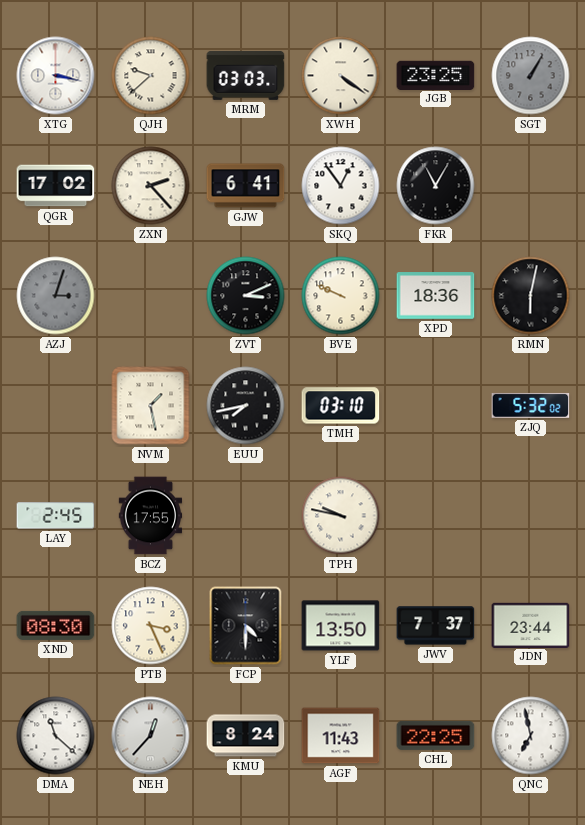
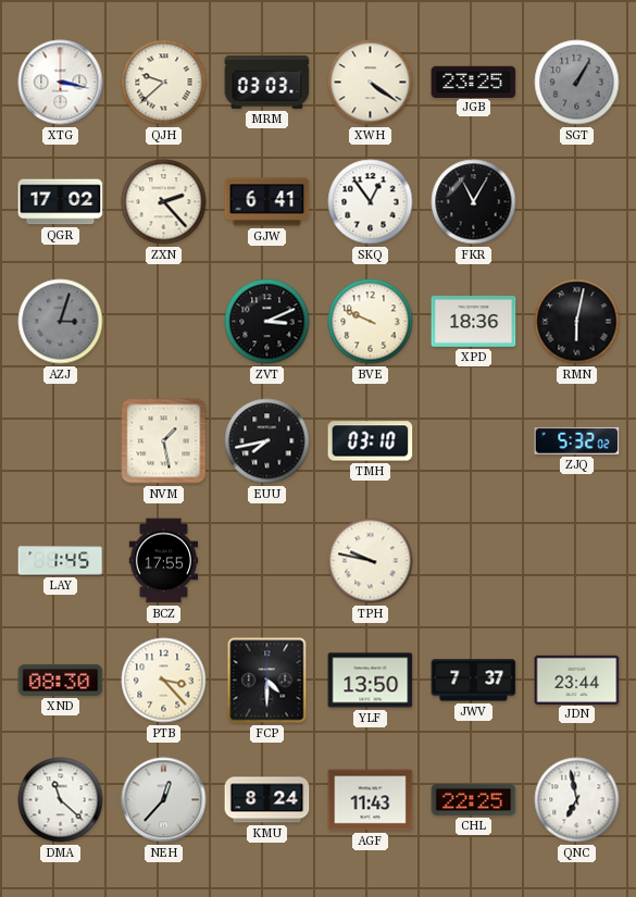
LAY: 2:45 -> 1:45
PTB: 3:26 -> 3:23
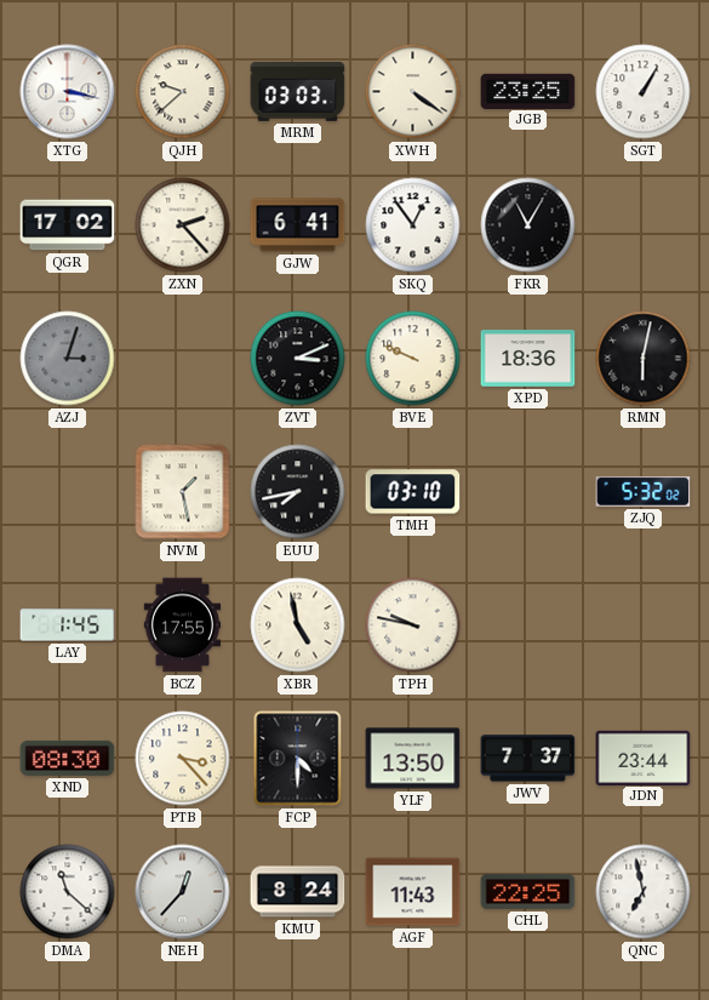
SGT dial: grey -> white
XBR: none -> 4:58
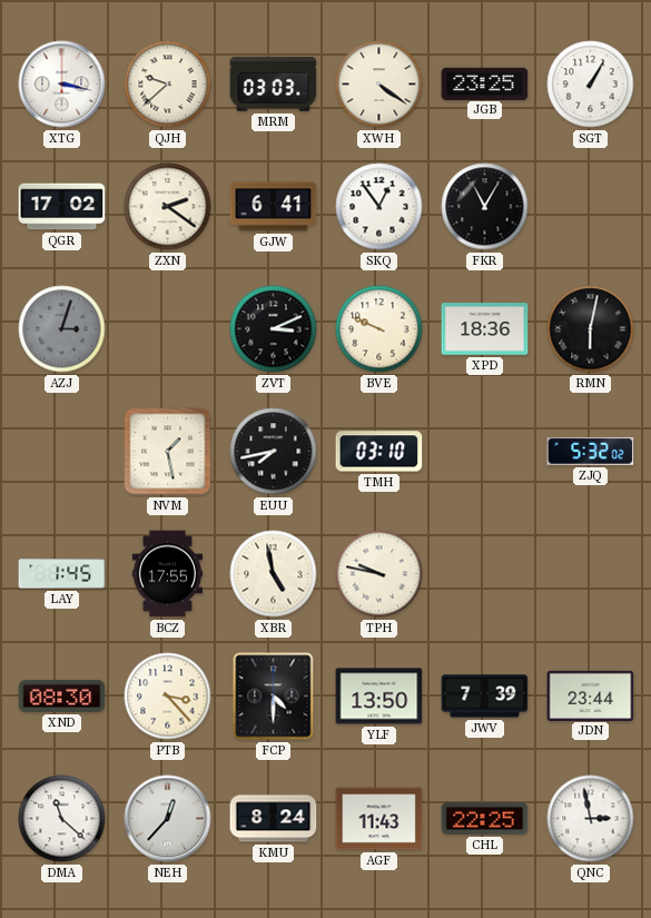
ZXN: 2:23 -> 2:21
JWV: 7:37 -> 7:39
QNC: 6:58 -> 2:58
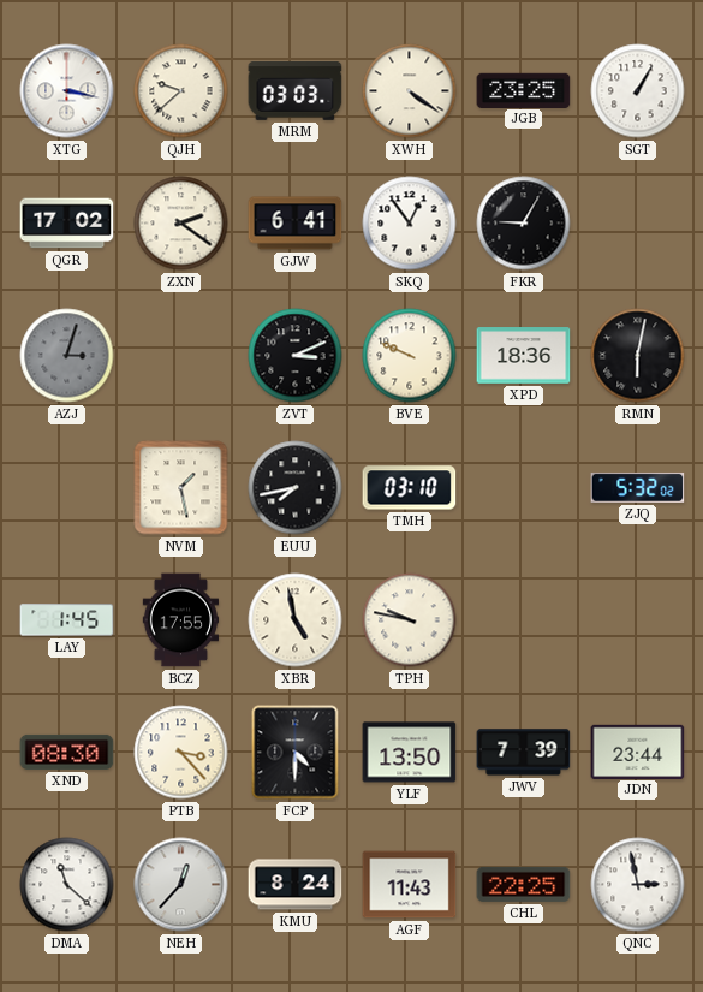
FKR: 11:05 -> 9:05
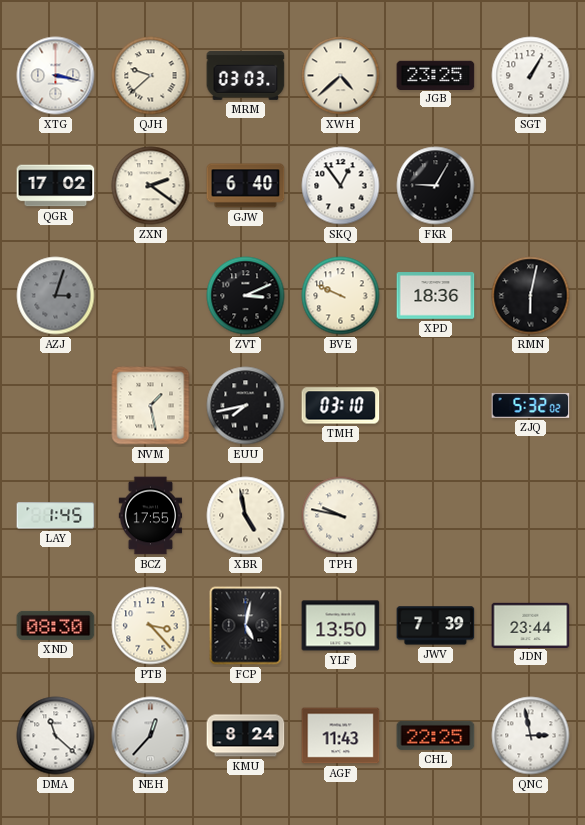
XWH: 4:21 -> 4:38
GJW: 6:41 -> 6:40
FCP: 4:30 -> 5:02
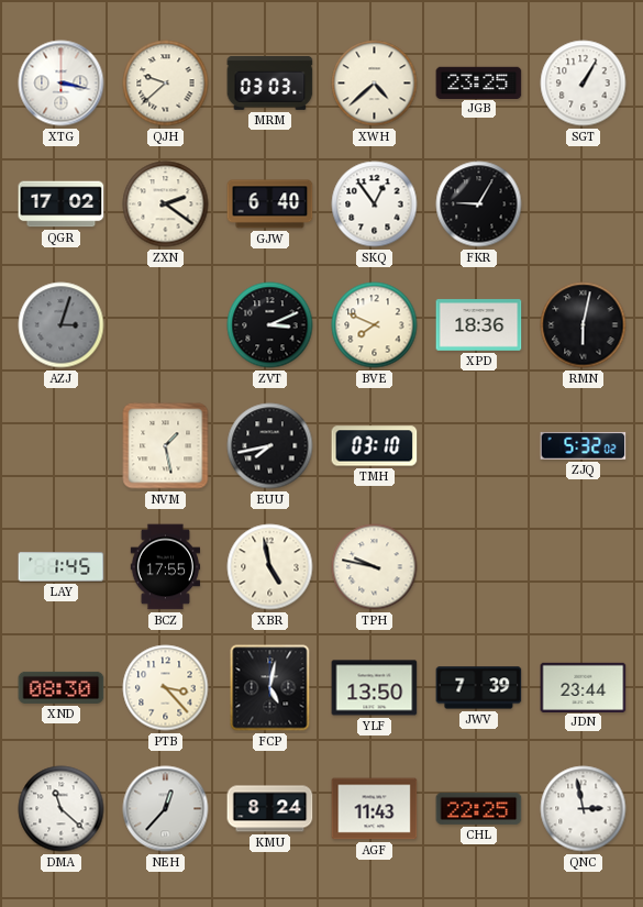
BVE: 9:49 -> 7:49
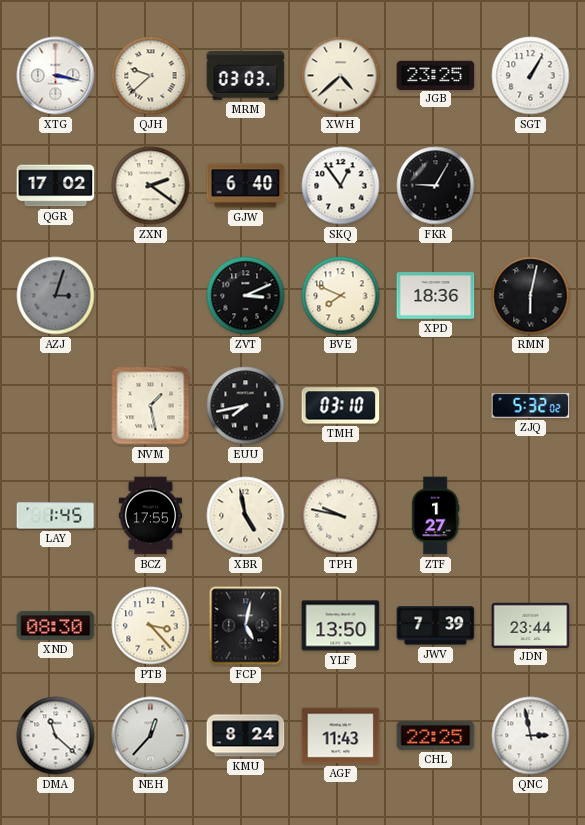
ZTF: none -> 1:27
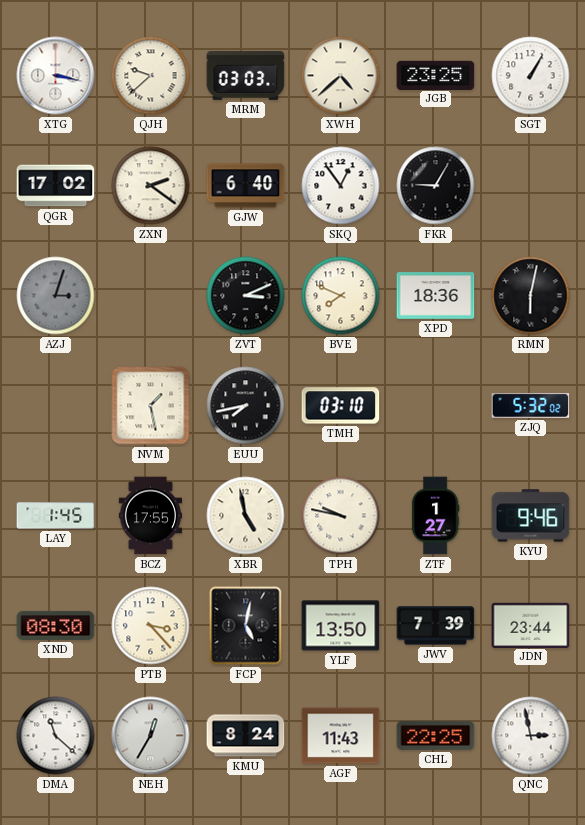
KYU: none -> 9:46
NEH: 12:37 -> 12:35
